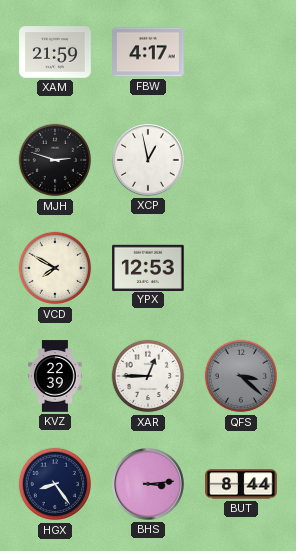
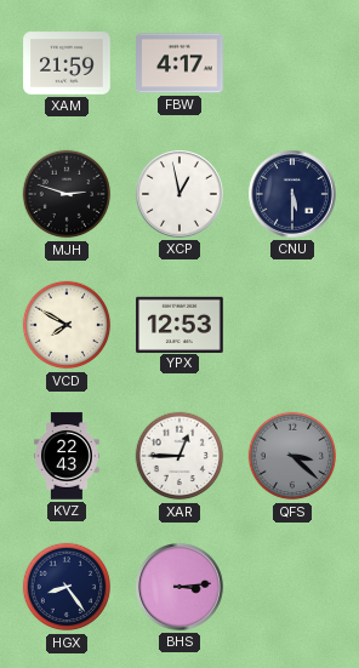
CNU: none -> 5:30
KVZ: 22:39 -> 22:43
BUT: 8:44 -> none
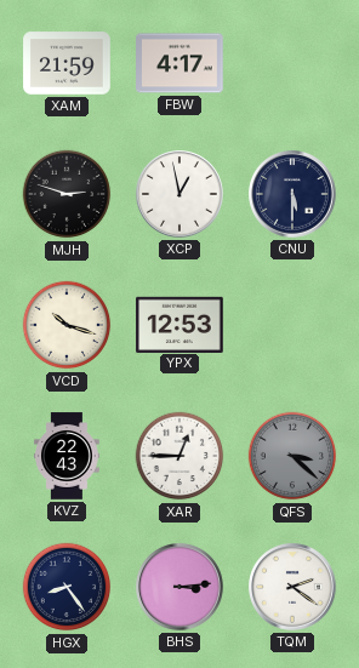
VCD: 7:50 -> 10:18
TQM: none -> 2:21
